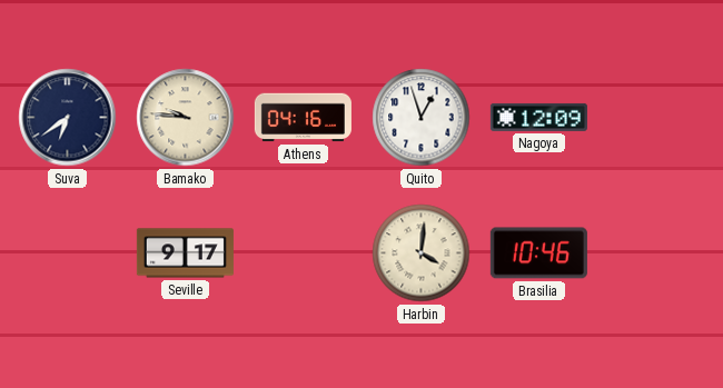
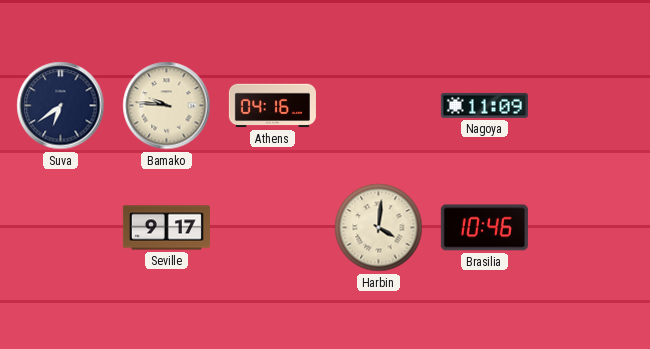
Quito: 12:57 -> none
Nagoya: 12:09 -> 11:09
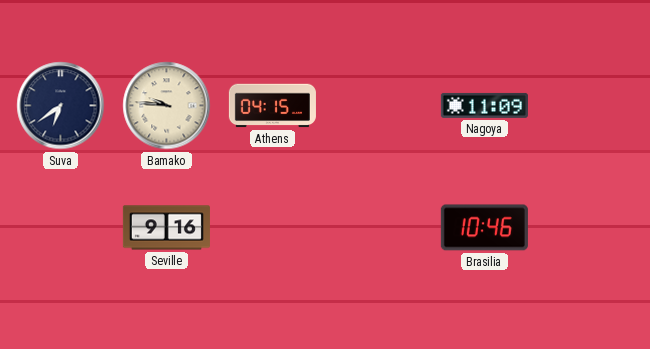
Athens: 04:16 -> 04:15
Seville: 9:17 -> 9:16
Harbin: 4:01 -> none
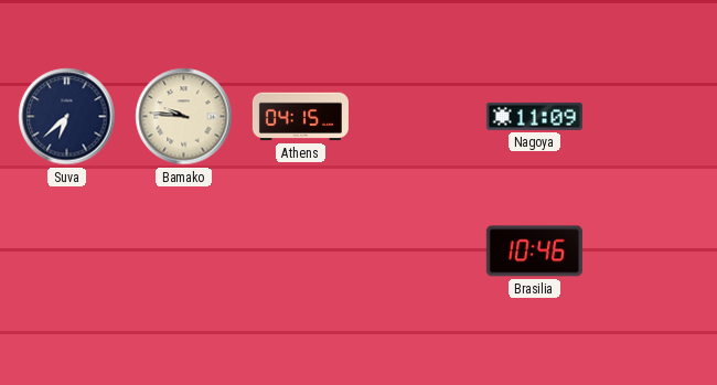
Suva: 6:39 -> 6:38
Seville: 9:16 -> none
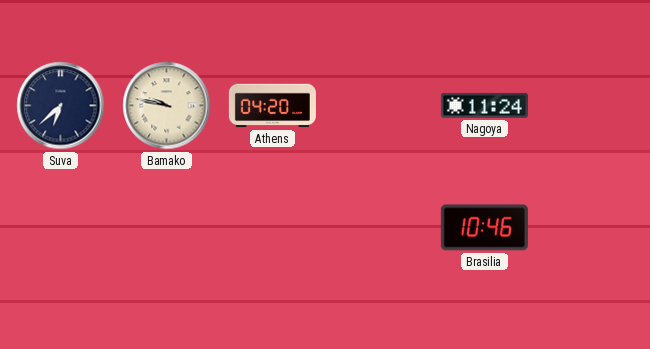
Bamako: 9:46 -> 9:47
Athens: 04:15 -> 04:20
Nagoya: 11:09 -> 11:24
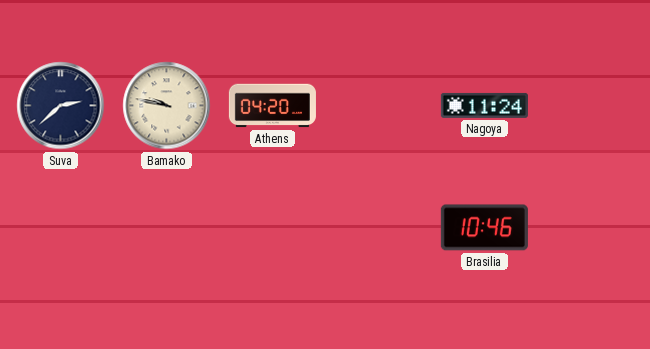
Suva: 6:38 -> 2:38
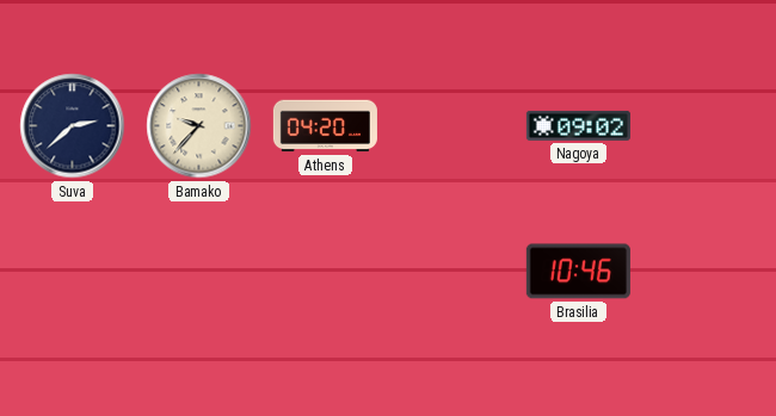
Bamako: 9:47 -> 9:37
Nagoya: 11:24 -> 09:02
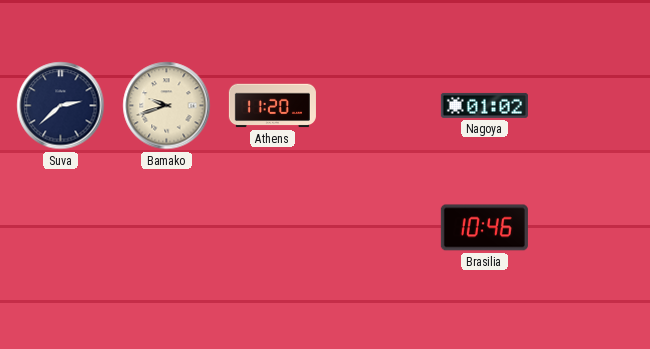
Bamako: 9:37 -> 9:42
Athens: 04:20 -> 11:20
Nagoya: 09:02 -> 01:02
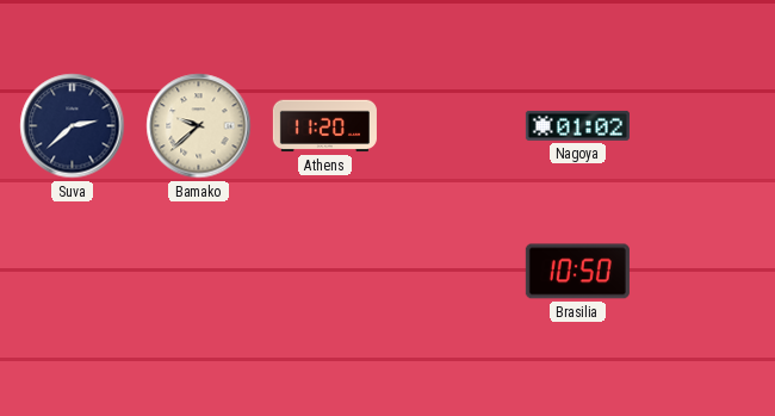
Bamako: 9:42 -> 9:38
Brasilia: 10:46 -> 10:50
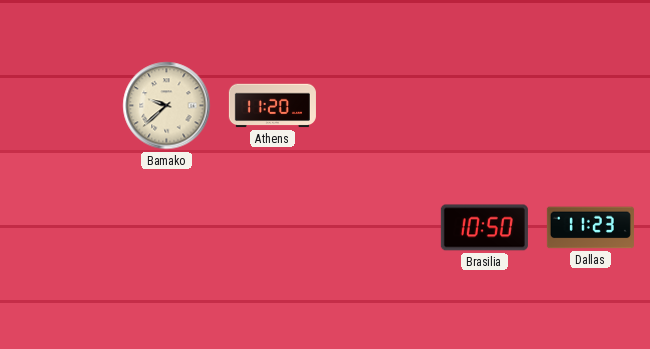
Suva: 2:38 -> none
Nagoya: 01:02 -> none
Dallas: none -> 11:23
